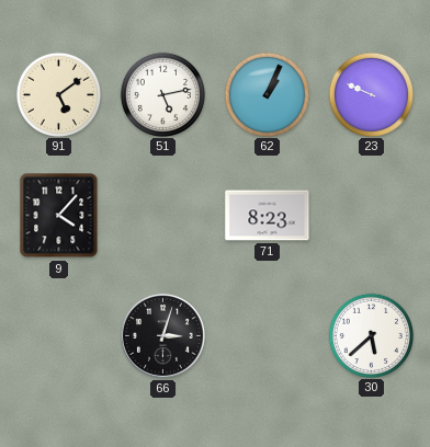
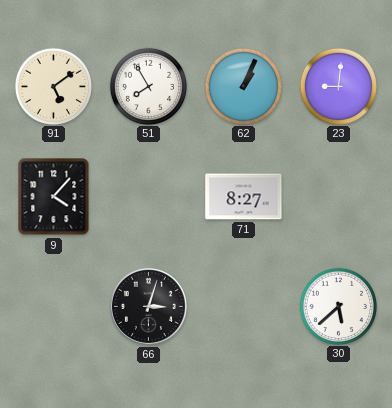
51: 5:13 -> 7:55
23: 9:49 -> 9:01
71: 8:23 -> 8:27
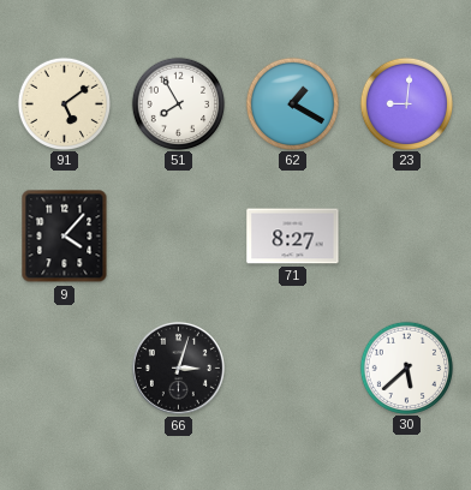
62: 1:04 -> 1:20
